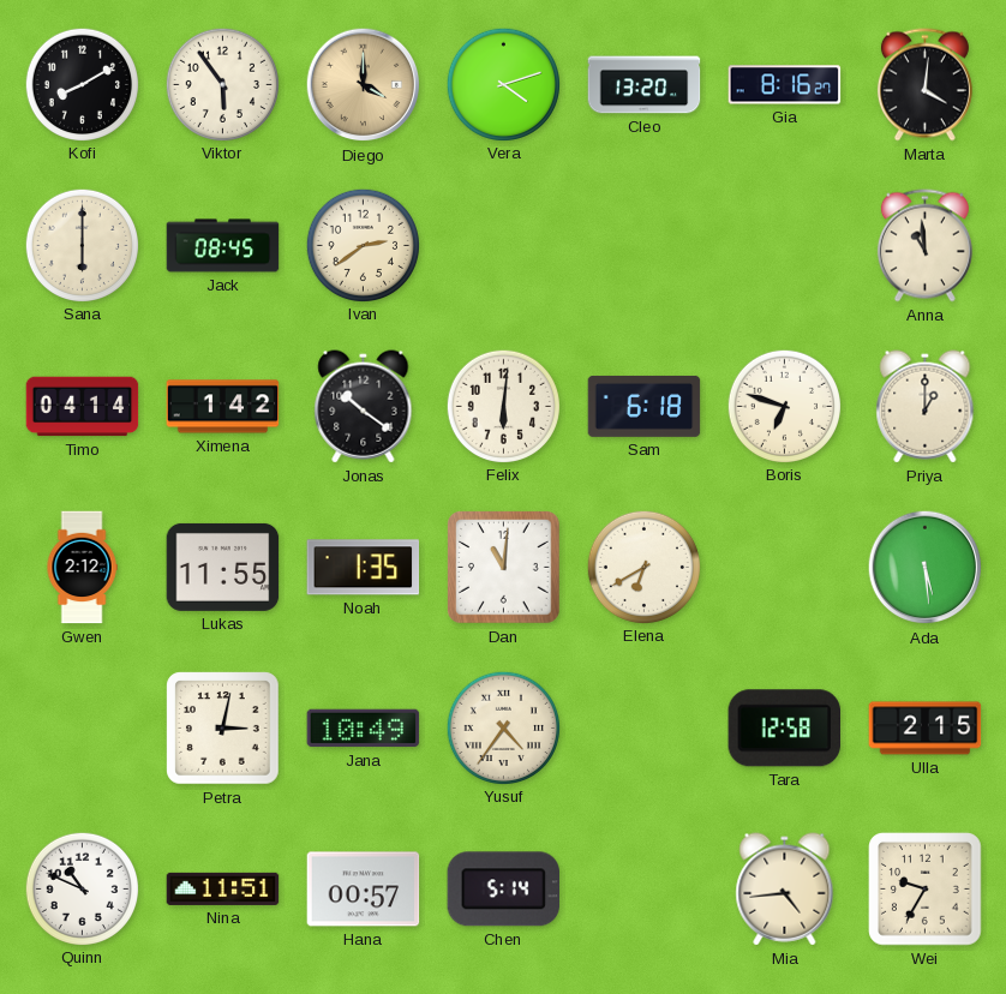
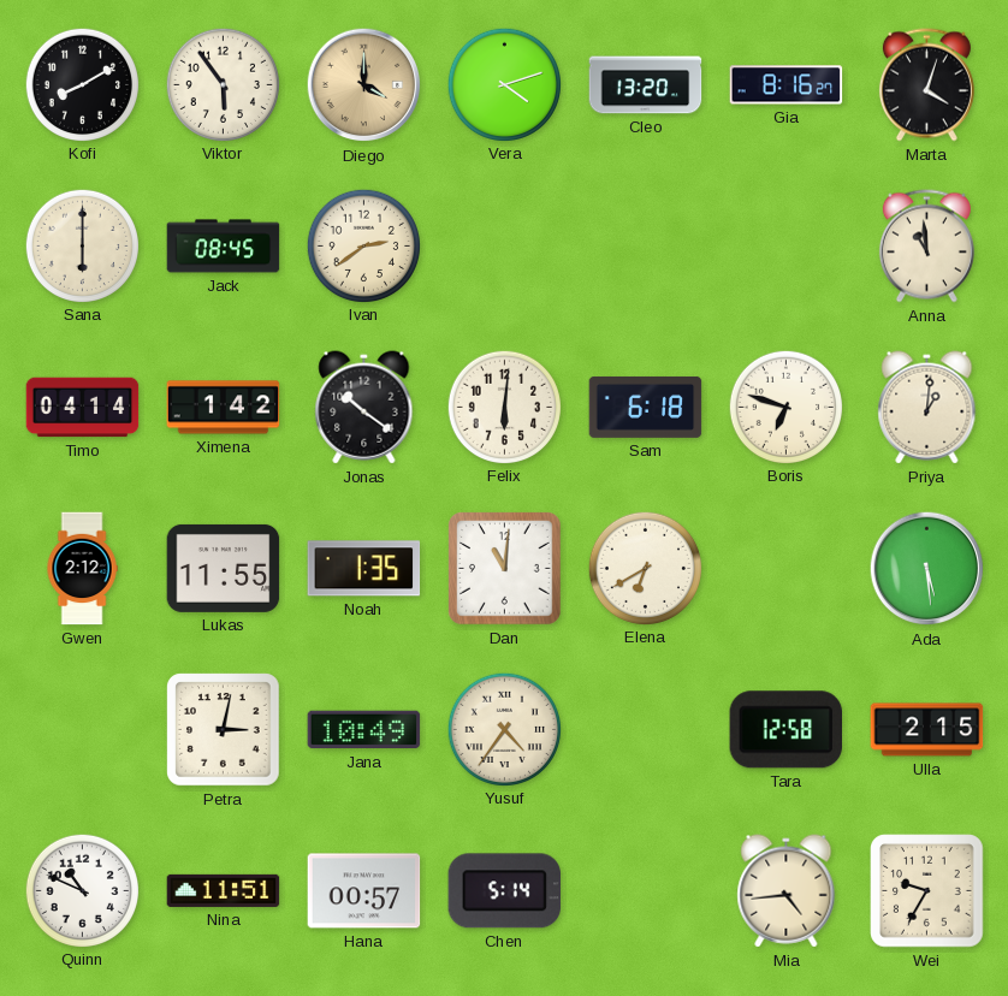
Marta: 4:01 -> 4:03
Priya: 1:00 -> 1:01
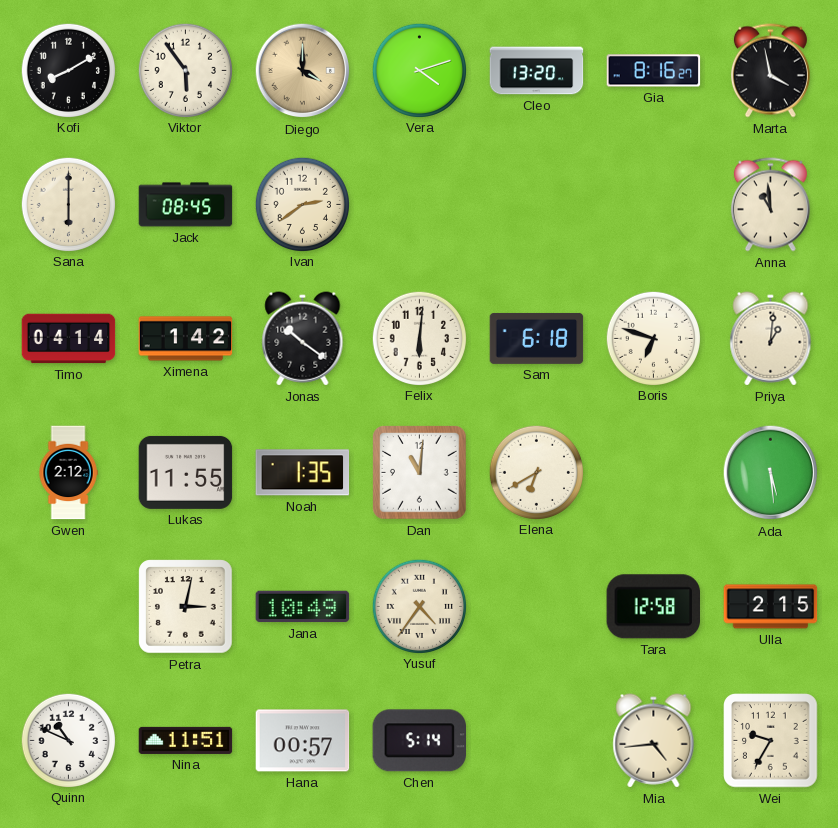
Marta: 4:03 -> 3:58
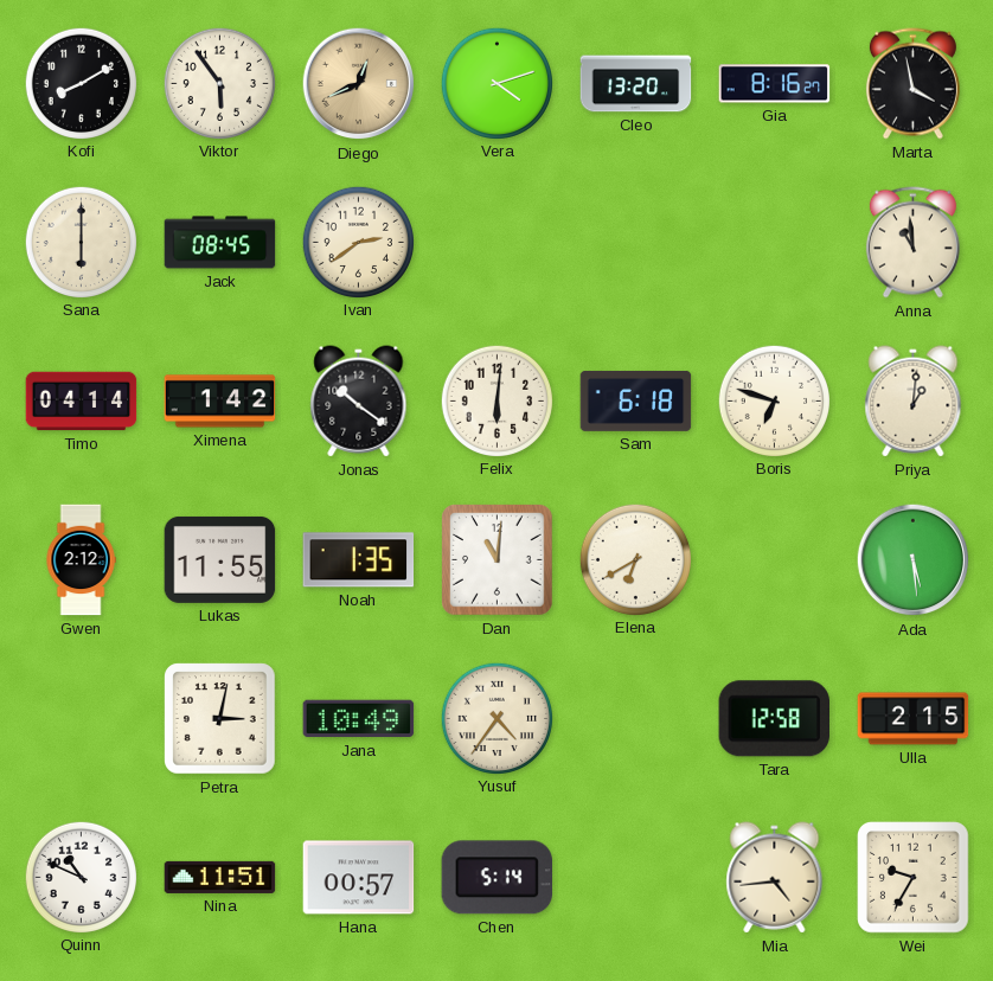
Diego: 4:00 -> 12:41
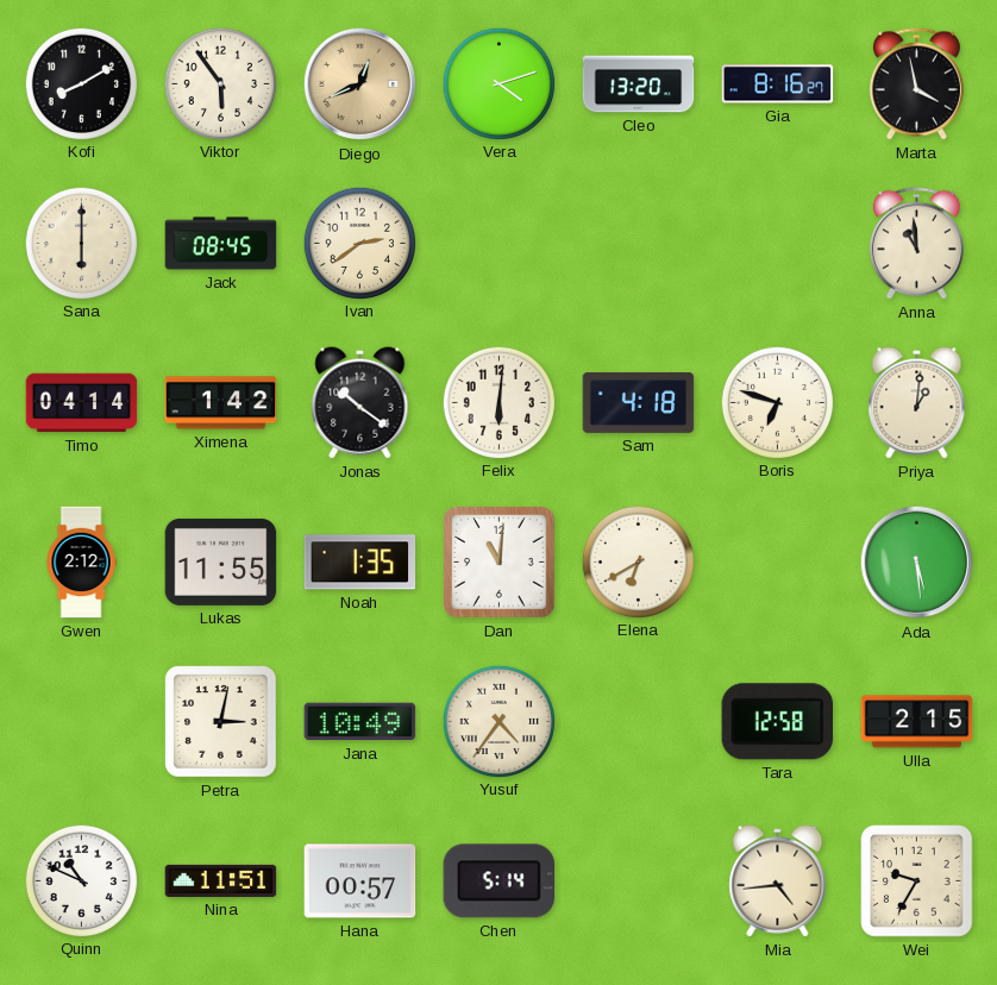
Sam: 6:18 -> 4:18
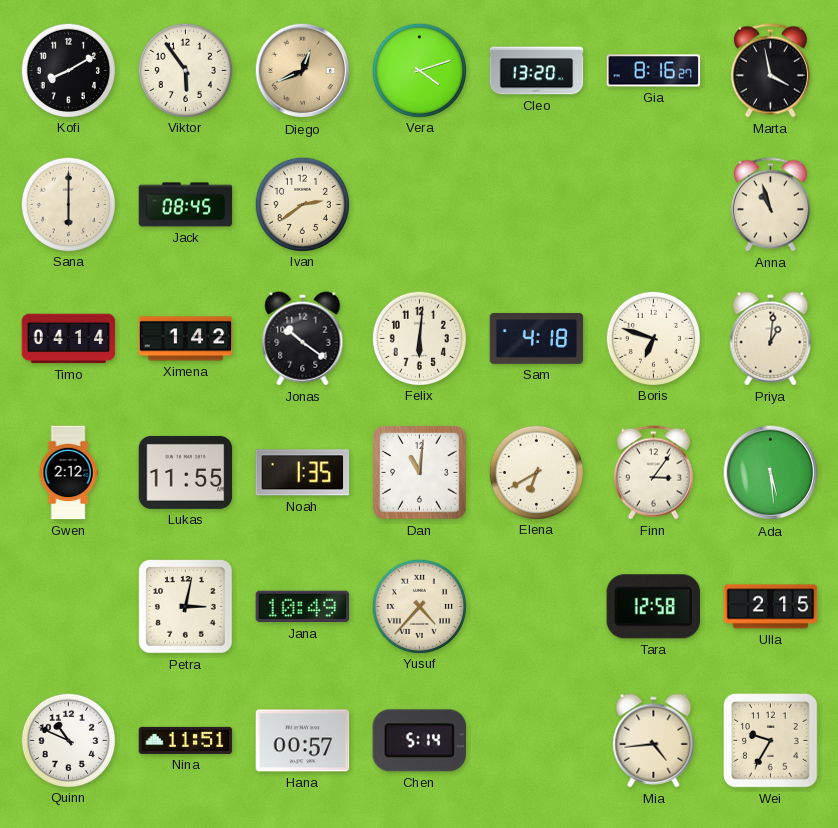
Anna: 10:59 -> 10:57
Finn: none -> 3:06
Yusuf: 4:36 -> 4:37
